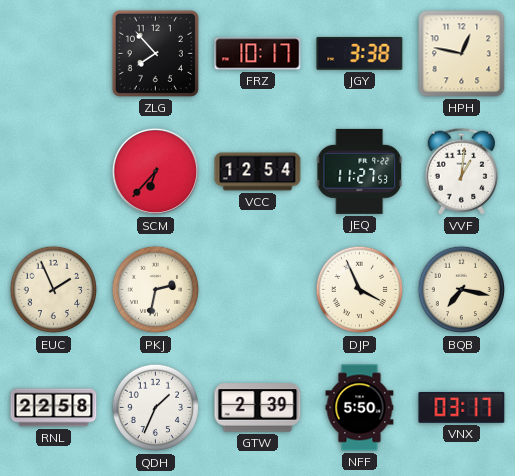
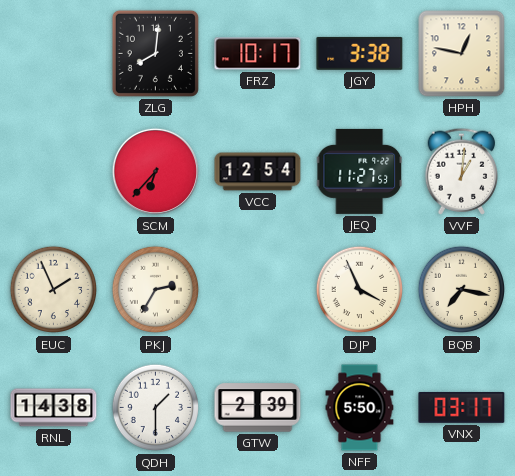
ZLG: 7:53 -> 8:01
PKJ: 2:32 -> 2:35
RNL: 22:58 -> 14:38
QDH: 1:34 -> 1:30
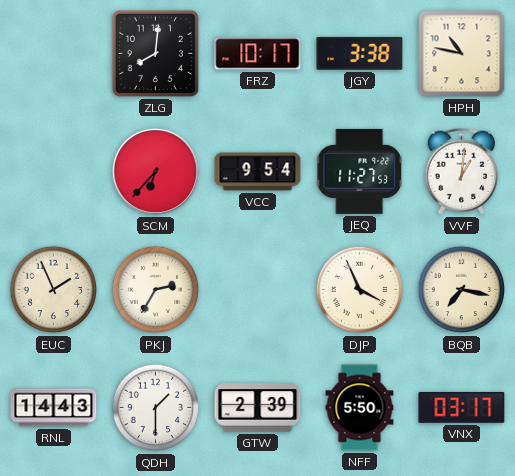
HPH: 12:47 -> 10:47
VCC: 12:54 -> 9:54
RNL: 14:38 -> 14:43
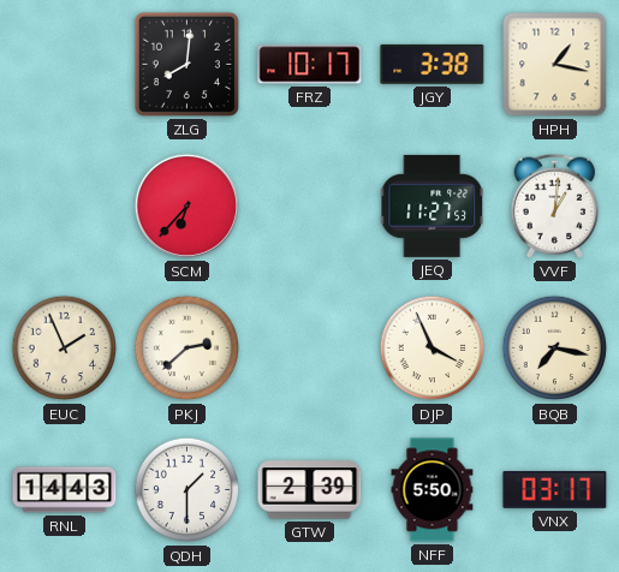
HPH: 10:47 -> 1:17
VCC: 9:54 -> none
PKJ: 2:35 -> 2:38
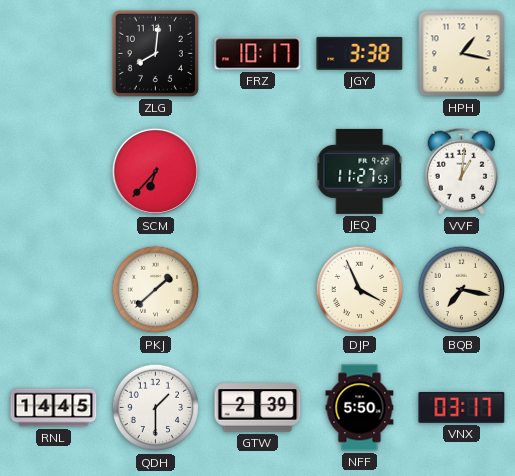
EUC: 1:56 -> none
PKJ: 2:38 -> 1:38
RNL: 14:43 -> 14:45
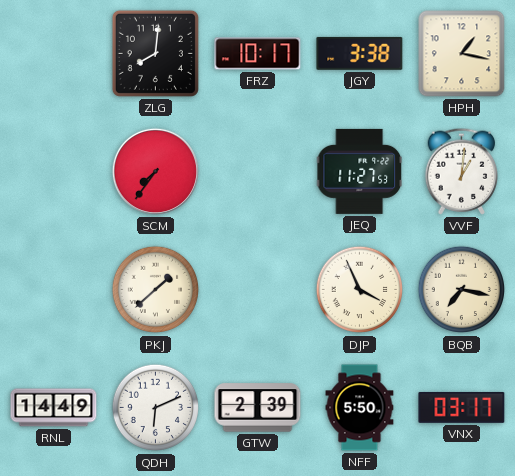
SCM: 6:37 -> 7:36
RNL: 14:45 -> 14:49
QDH: 1:30 -> 6:11
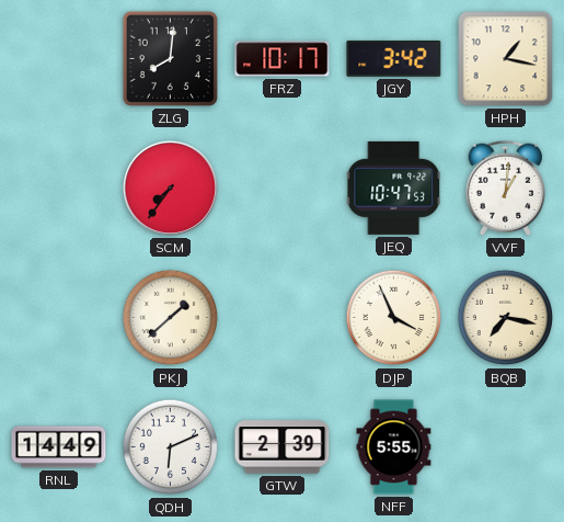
JGY: 3:38 -> 3:42
JEQ: 11:27 -> 10:47
NFF: 5:50 -> 5:55
VNX: 03:17 -> none
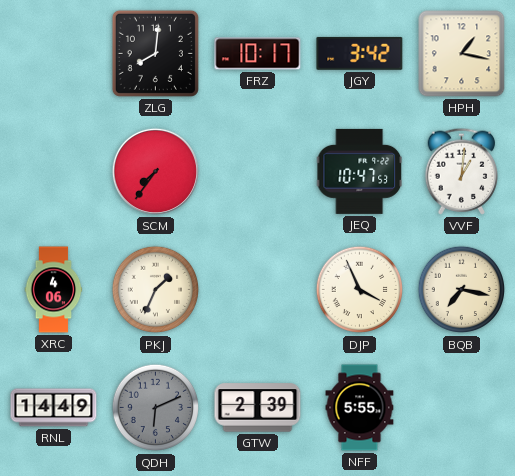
XRC: none -> 4:06
PKJ: 1:38 -> 1:34
QDH dial: white -> grey
